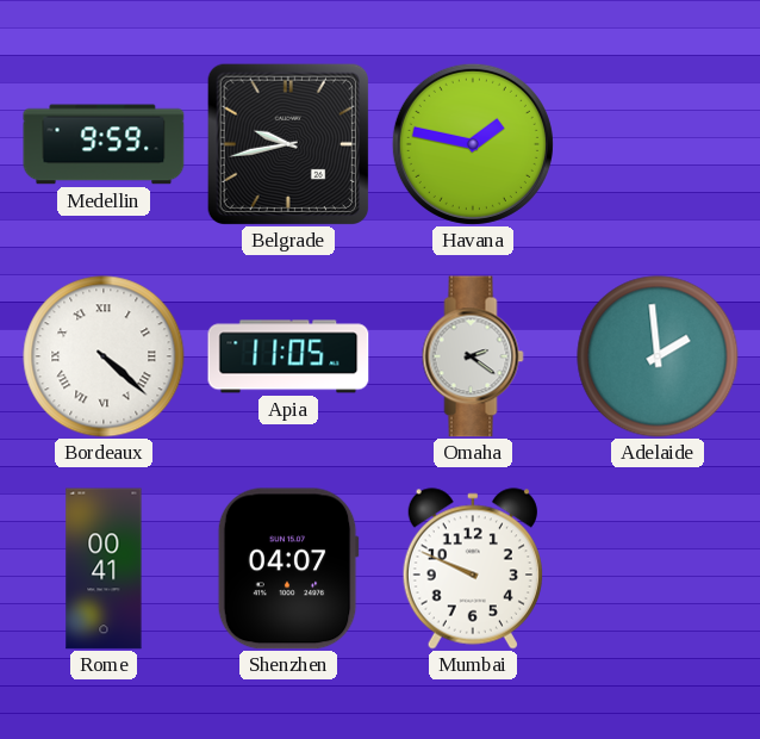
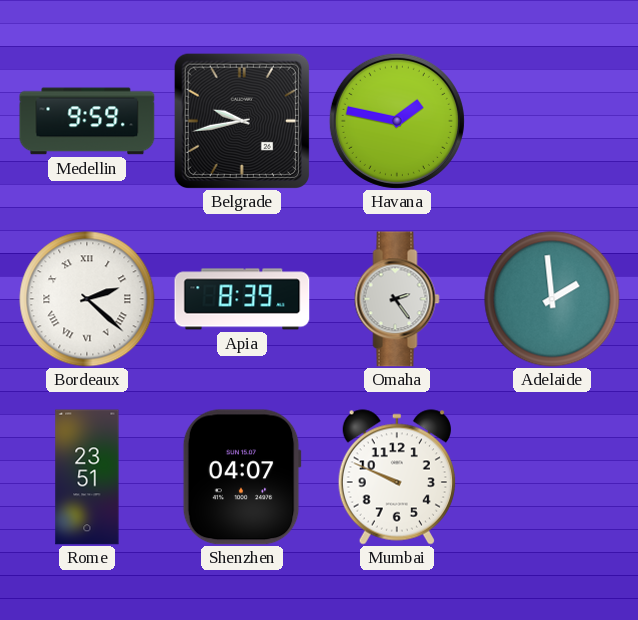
Bordeaux: 4:22 -> 2:22
Apia: 11:05 -> 8:39
Omaha: 2:21 -> 2:24
Rome: 00:41 -> 23:51
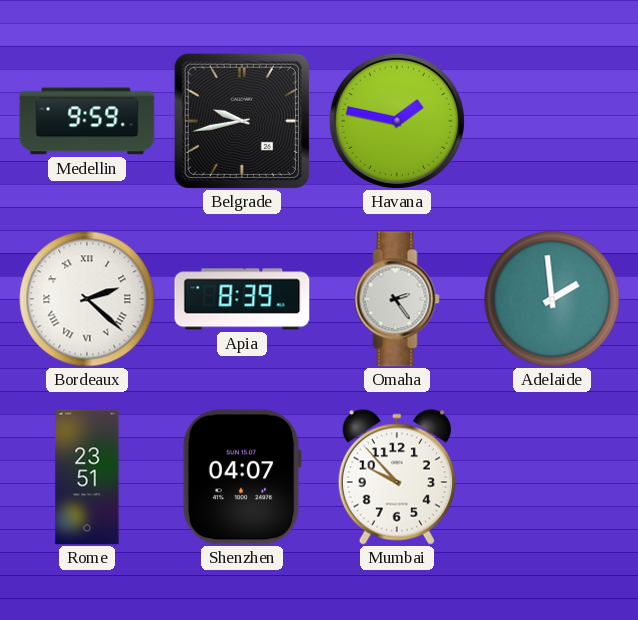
Mumbai: 9:49 -> 9:53
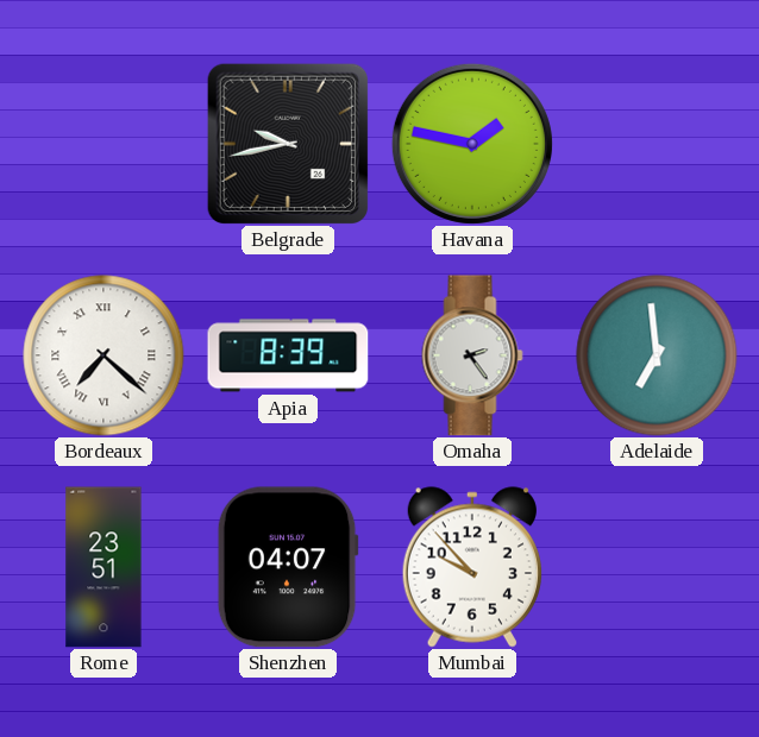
Medellin: 9:59 -> none
Bordeaux: 2:22 -> 7:22
Adelaide: 1:59 -> 6:59
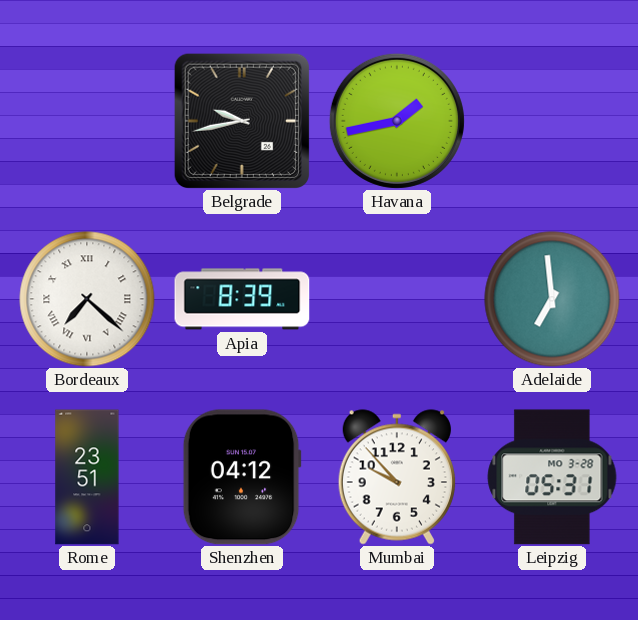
Havana: 1:47 -> 1:43
Omaha: 2:24 -> none
Shenzhen: 04:07 -> 04:12
Leipzig: none -> 05:31
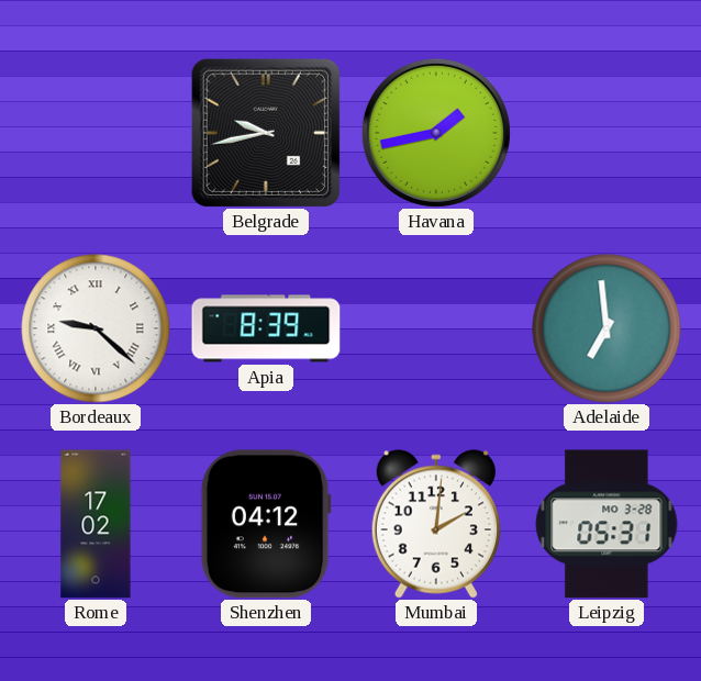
Bordeaux: 7:22 -> 9:22
Rome: 23:51 -> 17:02
Mumbai: 9:53 -> 2:01
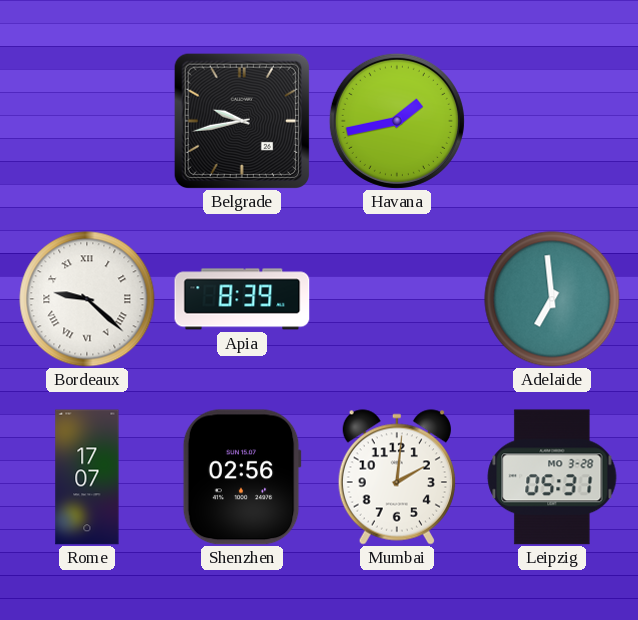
Rome: 17:02 -> 17:07
Shenzhen: 04:12 -> 02:56
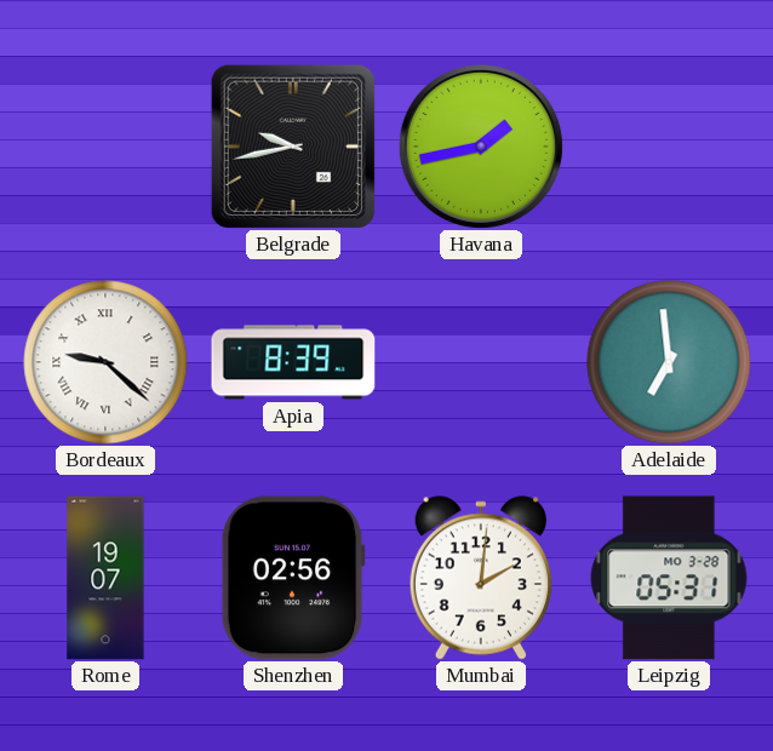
Rome: 17:07 -> 19:07
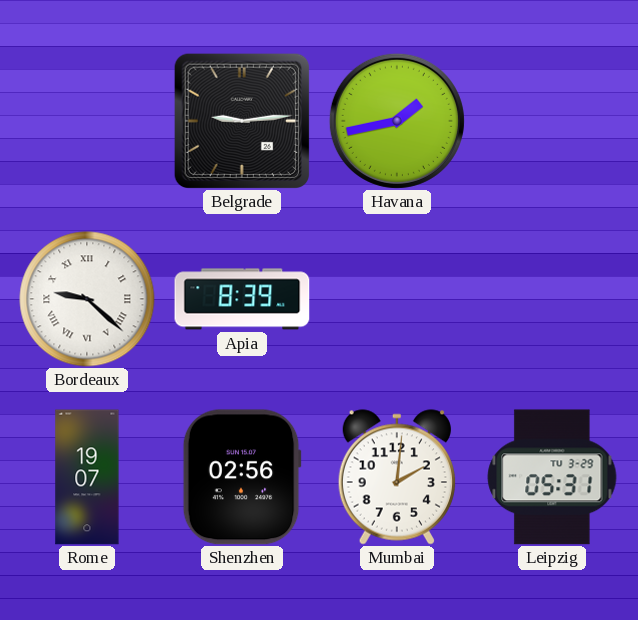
Belgrade: 9:43 -> 9:14
Adelaide: 6:59 -> none
Leipzig date: MO 3-28 -> TU 3-29
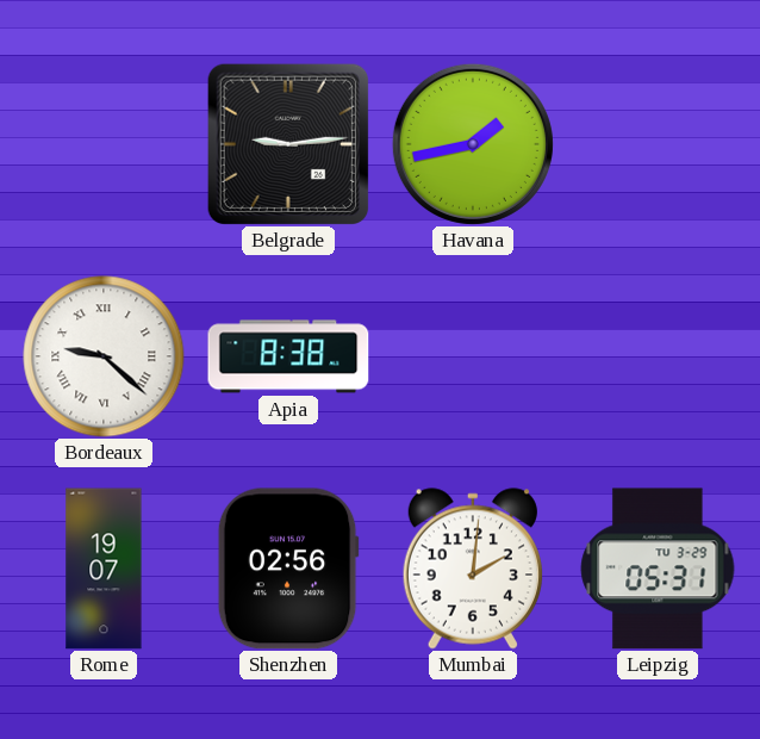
Apia: 8:39 -> 8:38
